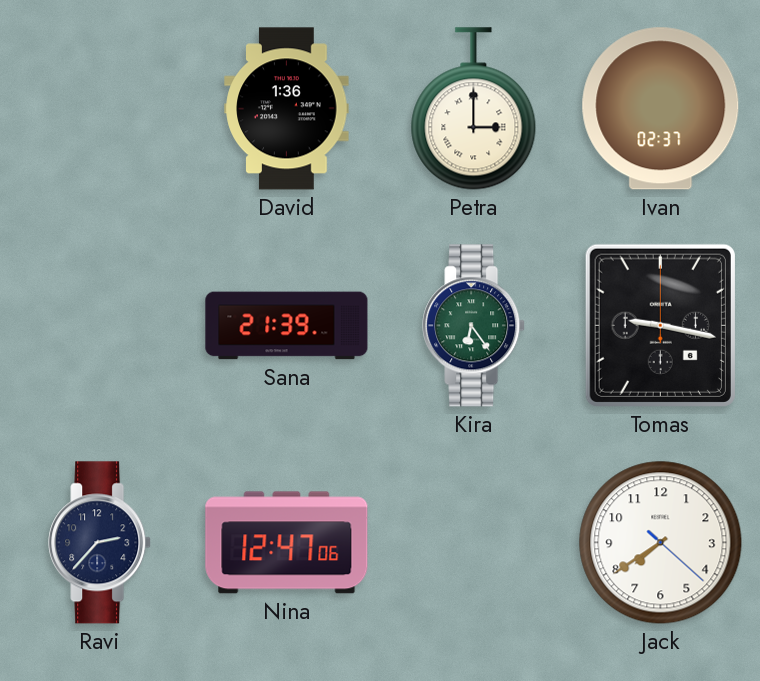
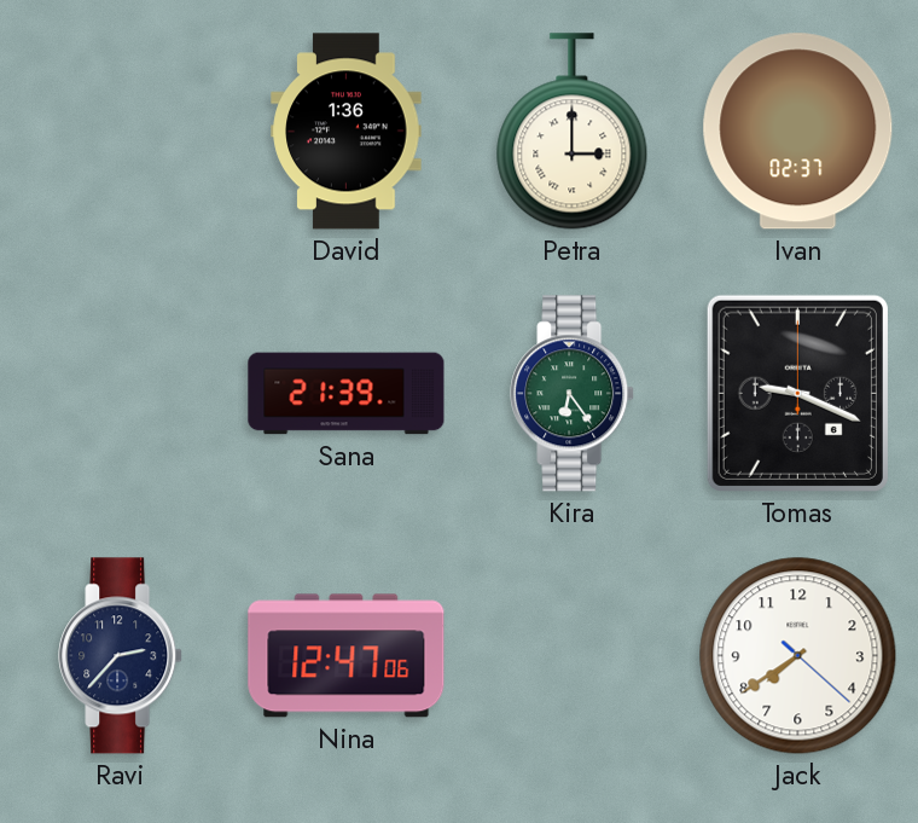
Tomas: 9:17 -> 9:19
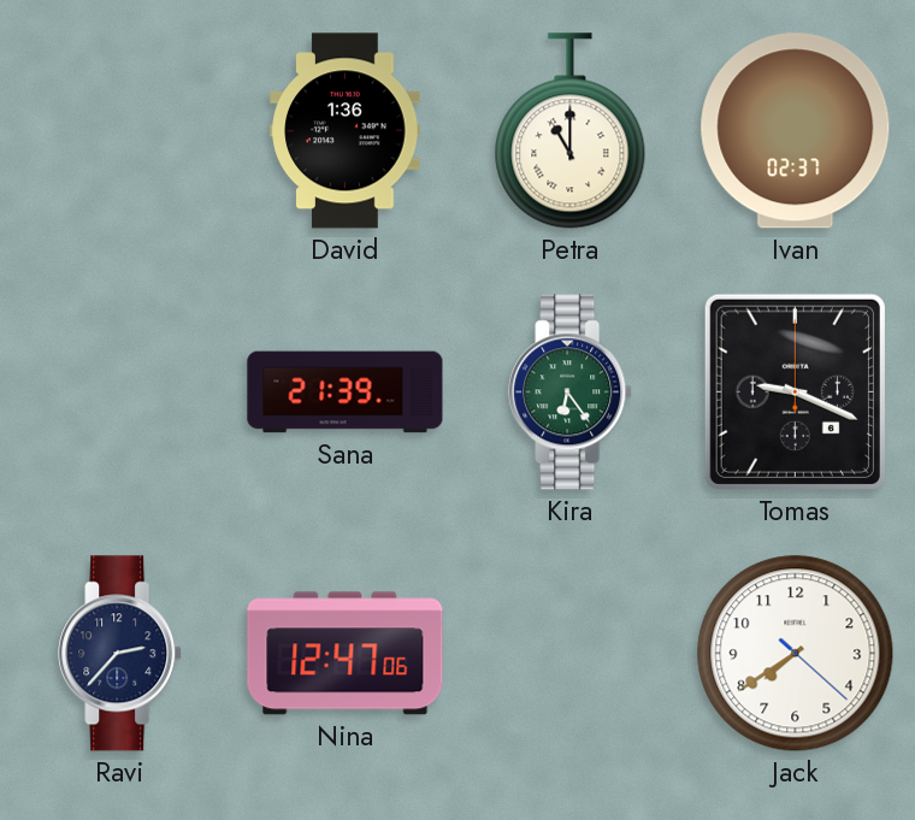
Petra: 3:00 -> 11:00
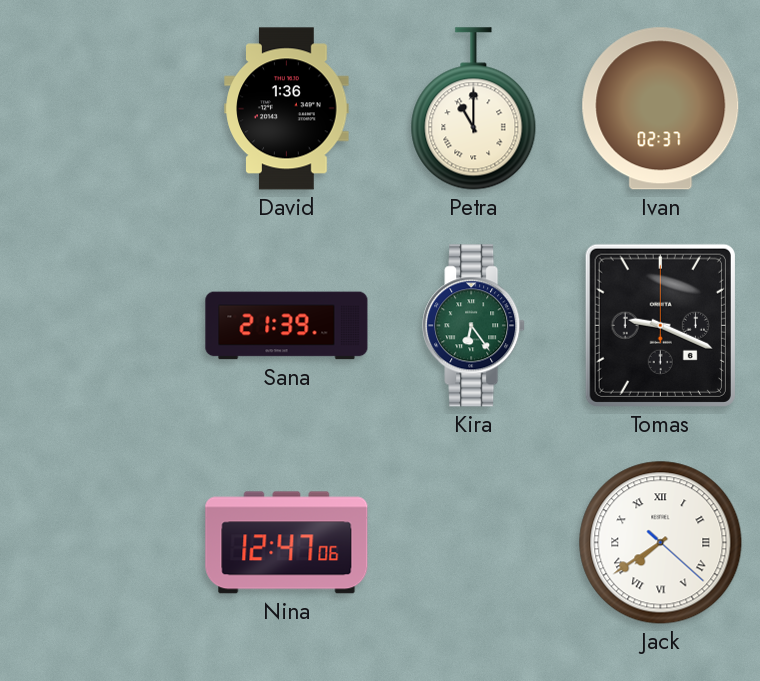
Ravi: 2:37 -> none
Jack numerals: Arabic -> Roman
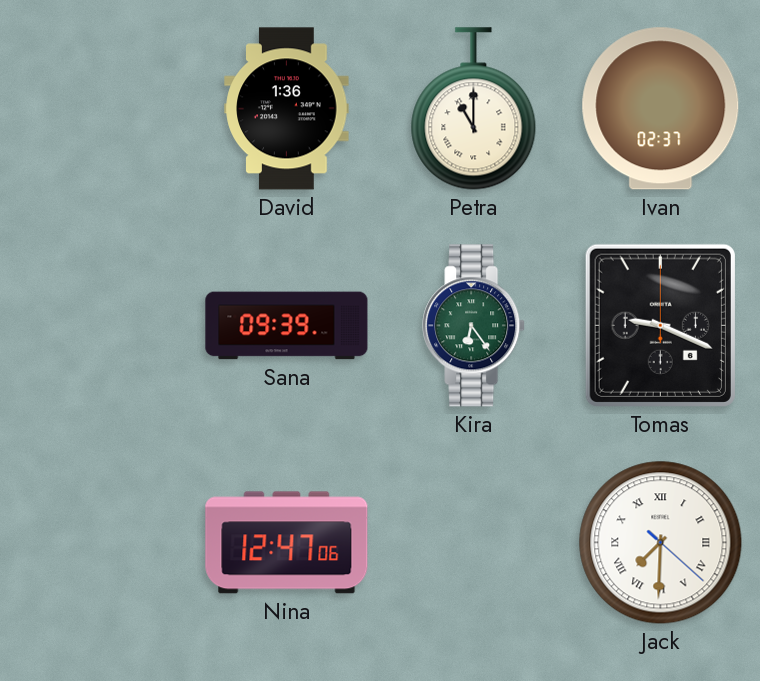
Sana: 21:39 -> 09:39
Jack: 7:39 -> 7:30
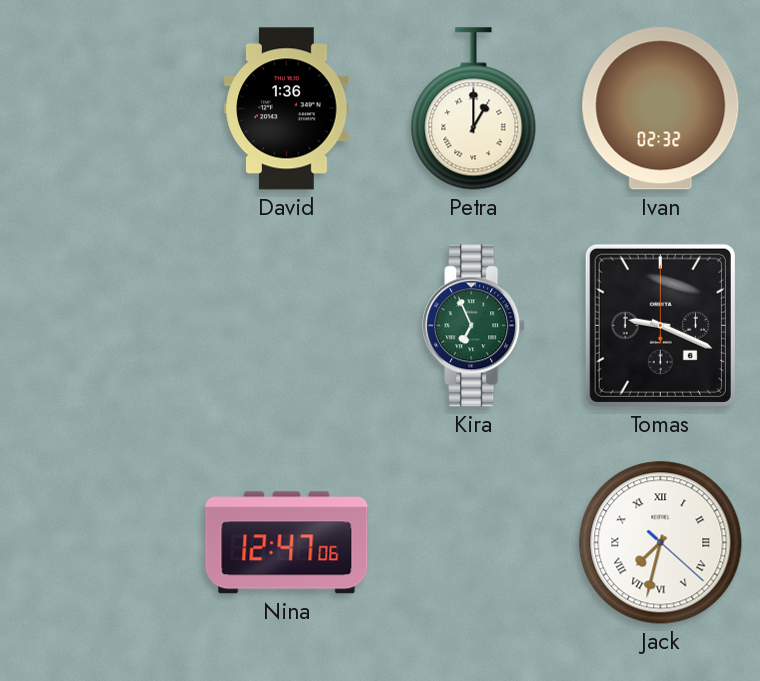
Petra: 11:00 -> 1:00
Ivan: 02:37 -> 02:32
Sana: 09:39 -> none
Kira: 6:24 -> 6:56
Jack: 7:30 -> 7:32
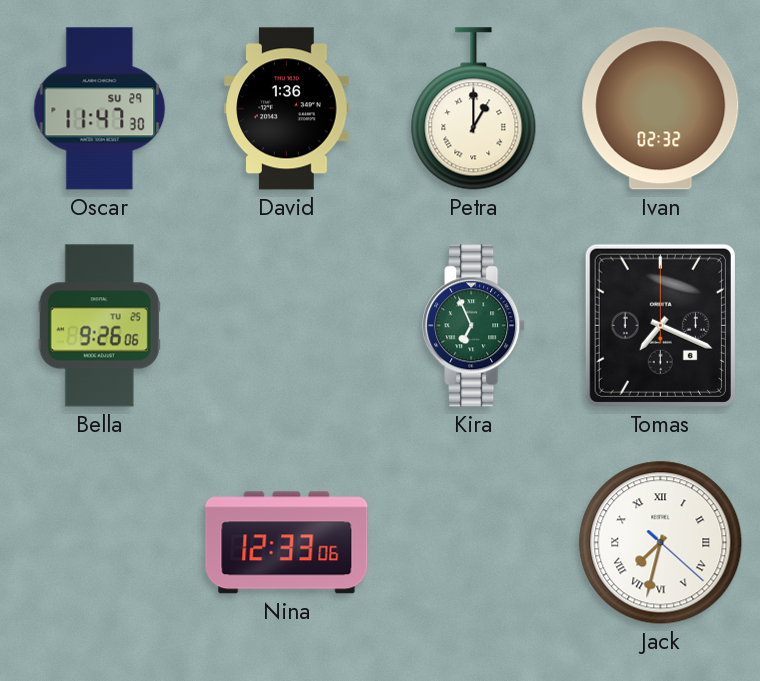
Oscar: none -> 11:47
Bella: none -> 9:26
Tomas: 9:19 -> 7:19
Nina: 12:47 -> 12:33
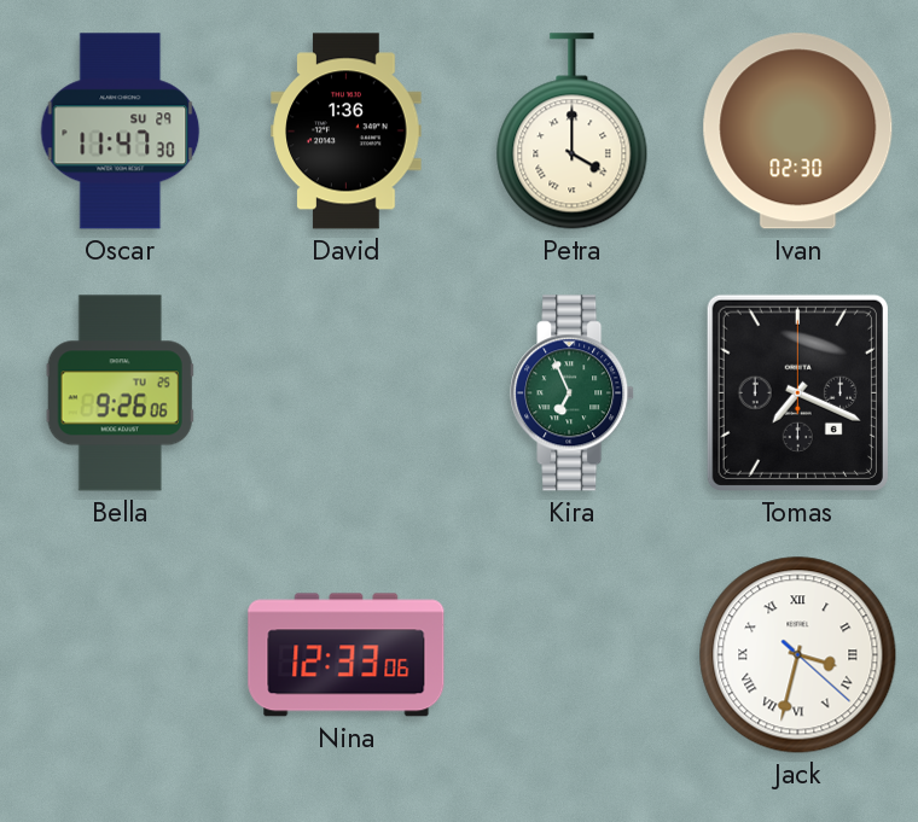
Petra: 1:00 -> 4:00
Ivan: 02:32 -> 02:30
Jack: 7:32 -> 3:32
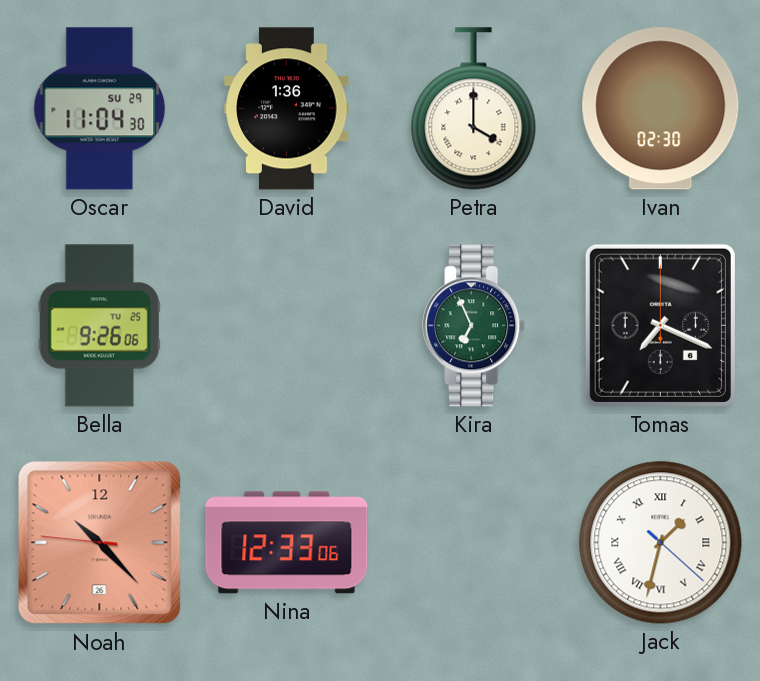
Oscar: 11:47 -> 11:04
Noah: none -> 10:22
Jack: 3:32 -> 1:32
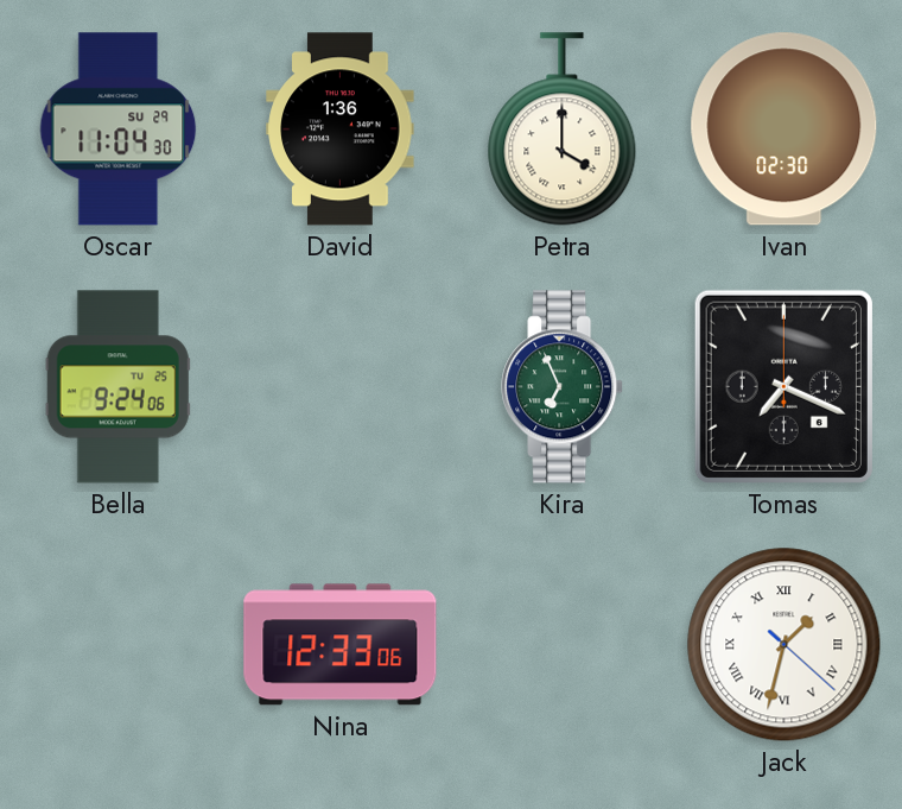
Bella: 9:26 -> 9:24
Noah: 10:22 -> none
